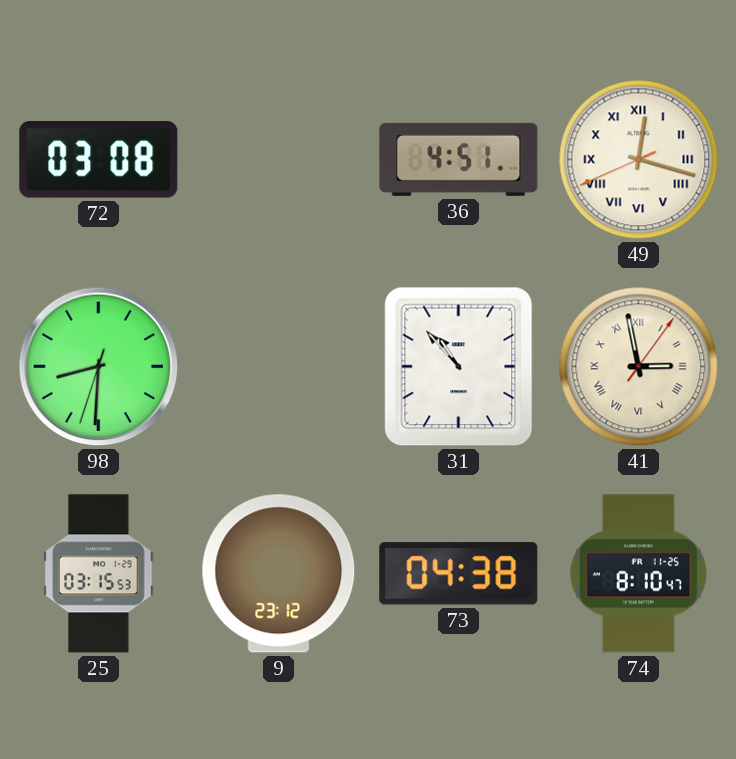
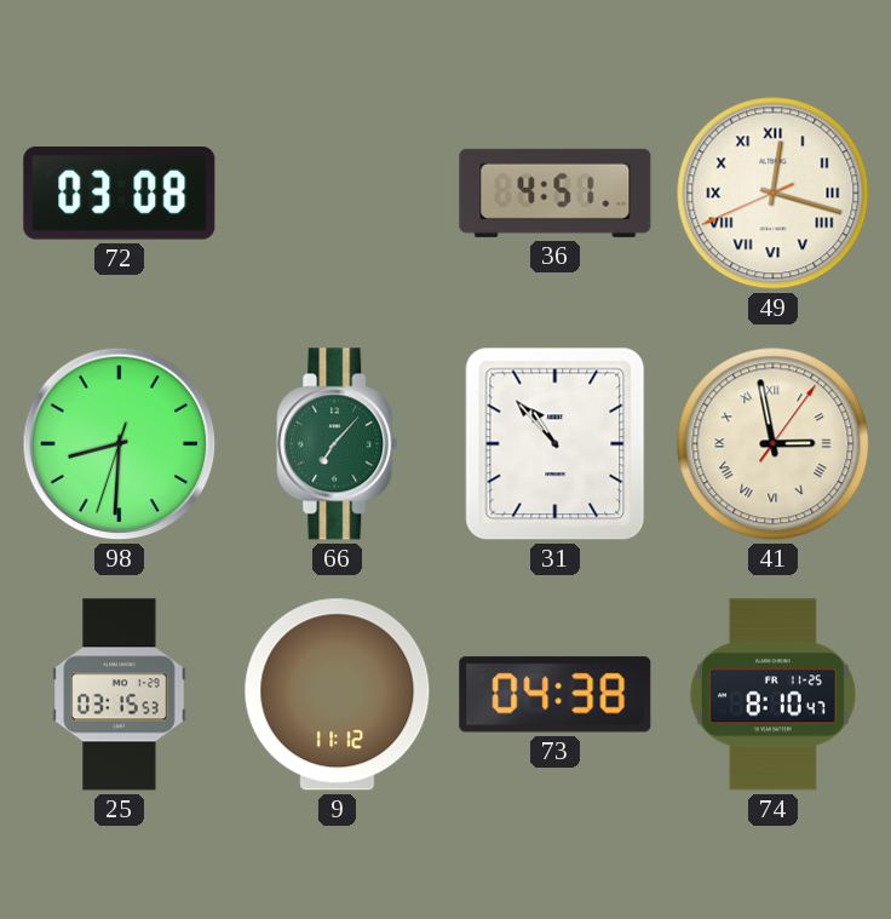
66: none -> 7:07
9: 23:12 -> 11:12
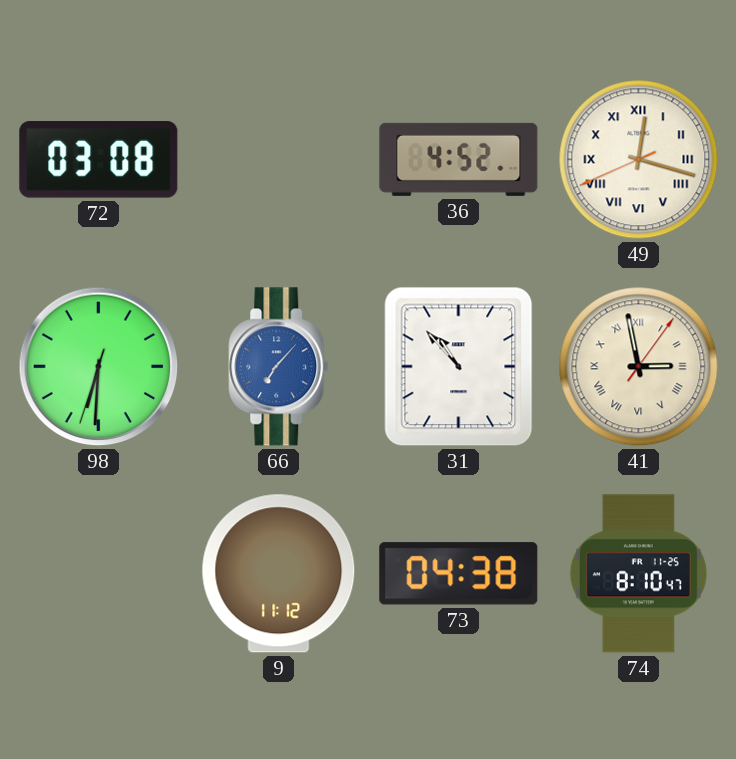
36: 4:51 -> 4:52
98: 8:30 -> 6:30
66 dial: green -> blue
25: 03:15 -> none
